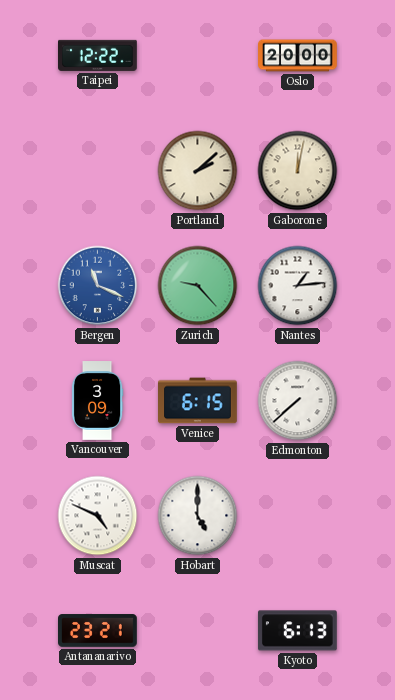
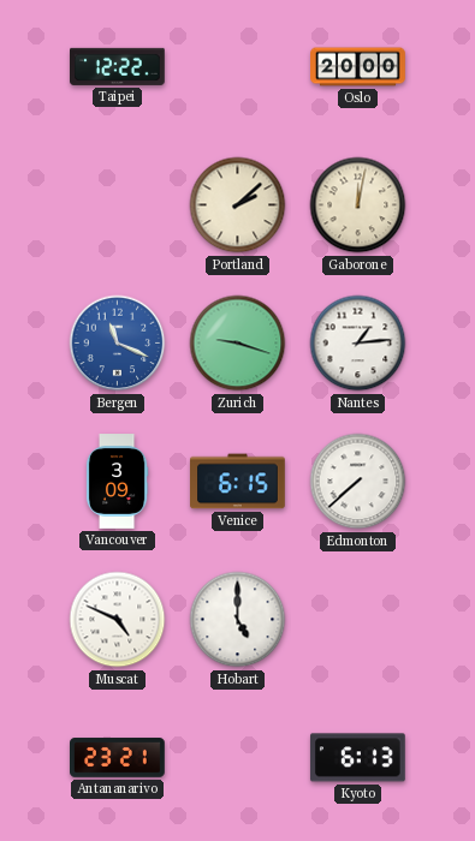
Zurich: 9:23 -> 9:18
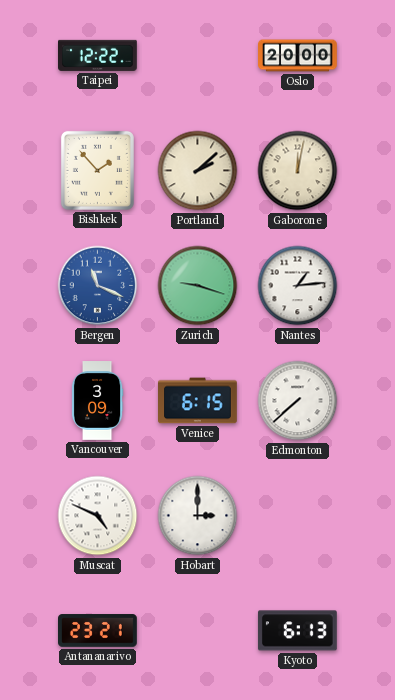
Bishkek: none -> 1:53
Hobart: 5:00 -> 3:00
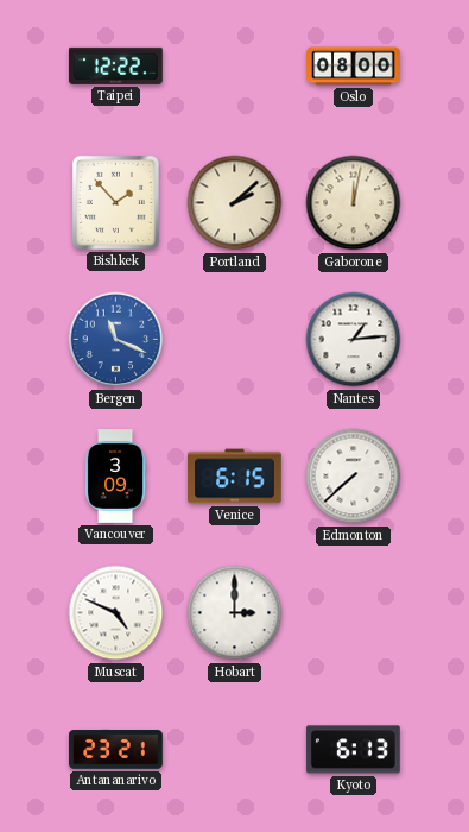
Oslo: 20:00 -> 08:00
Zurich: 9:18 -> none
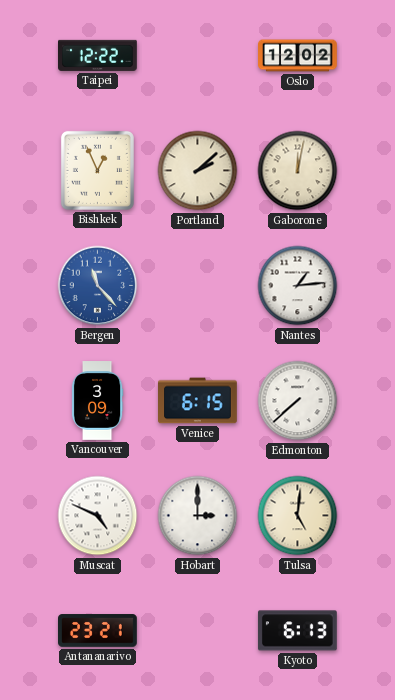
Oslo: 08:00 -> 12:02
Bishkek: 1:53 -> 12:56
Bergen: 11:19 -> 11:23
Tulsa: none -> 5:01
